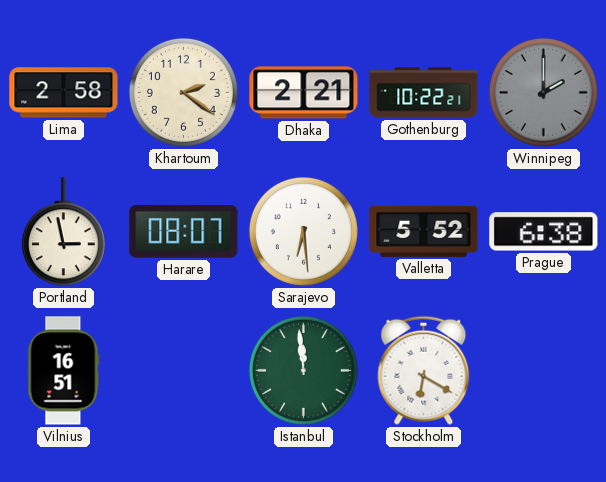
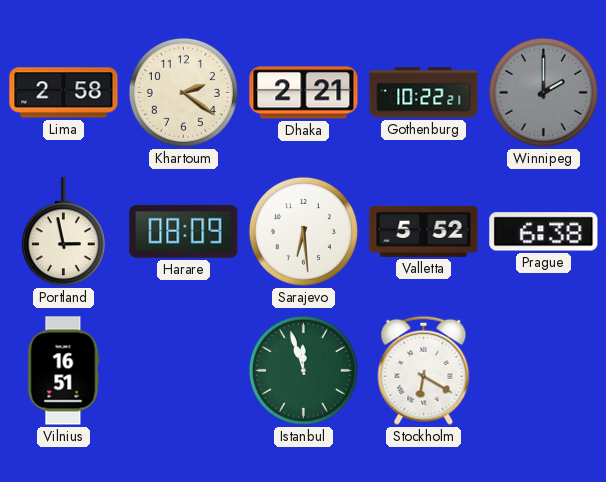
Harare: 08:07 -> 08:09
Istanbul: 11:59 -> 11:57
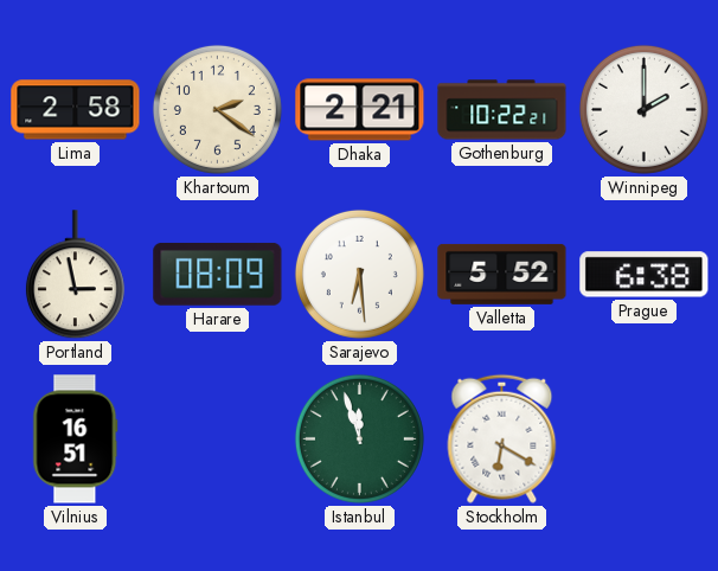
Winnipeg dial: grey -> white
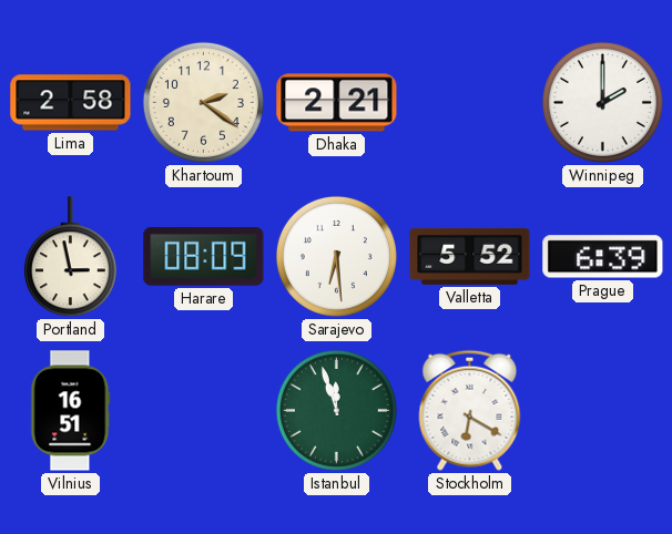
Gothenburg: 10:22 -> none
Prague: 6:38 -> 6:39
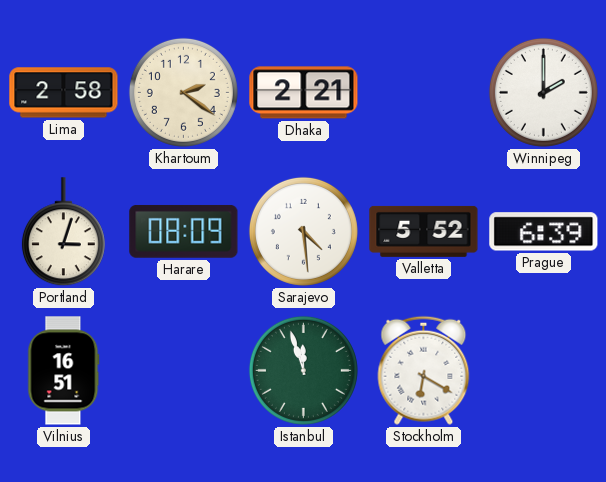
Portland: 2:58 -> 3:03
Sarajevo: 6:29 -> 4:29
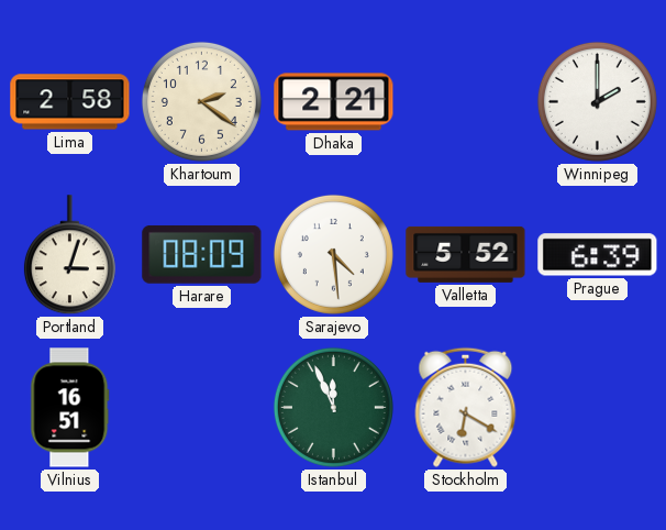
Istanbul: 11:57 -> 11:56
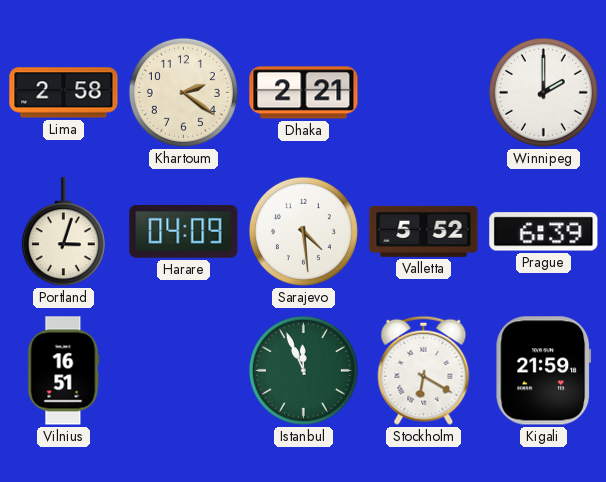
Harare: 08:09 -> 04:09
Kigali: none -> 21:59
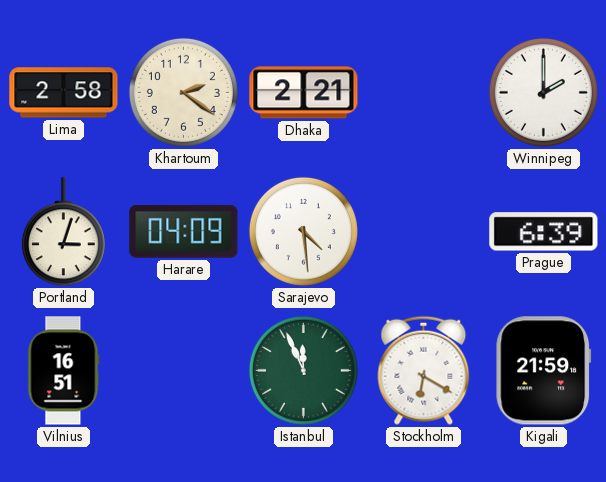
Valletta: 5:52 -> none
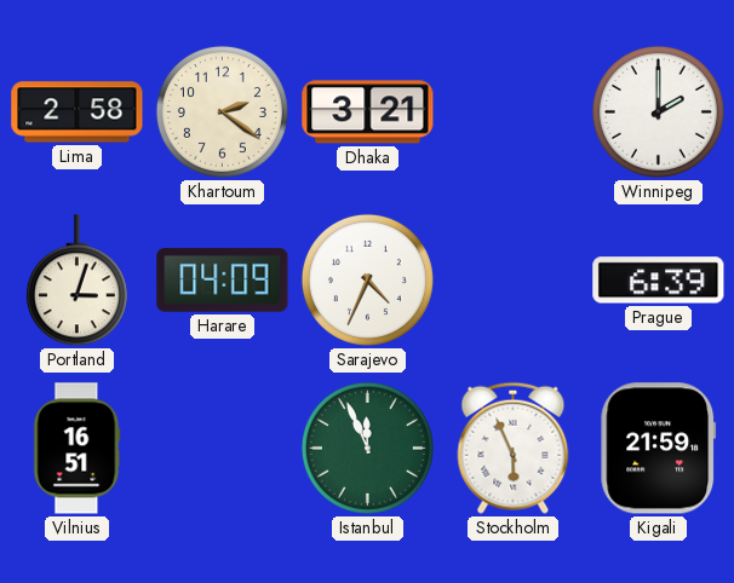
Dhaka: 2:21 -> 3:21
Sarajevo: 4:29 -> 4:34
Stockholm: 6:20 -> 5:56
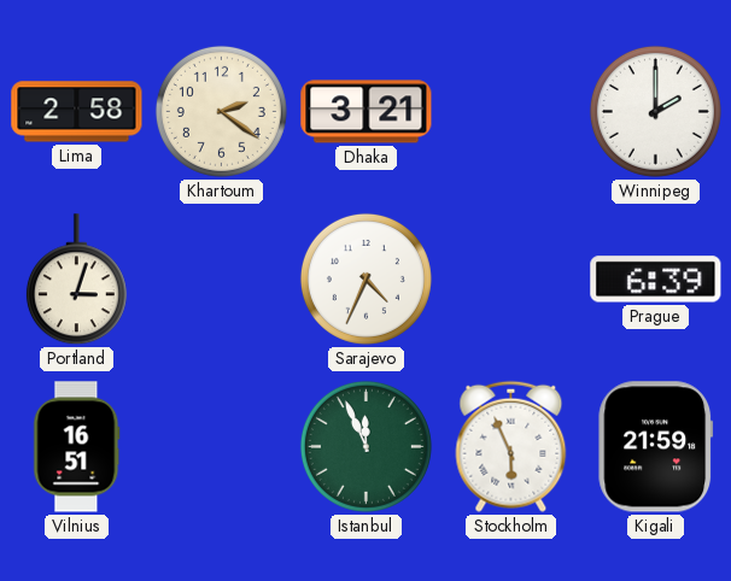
Harare: 04:09 -> none
